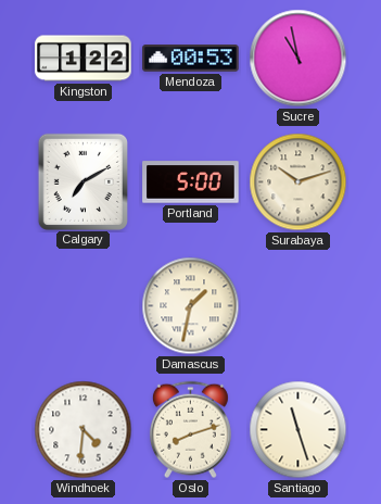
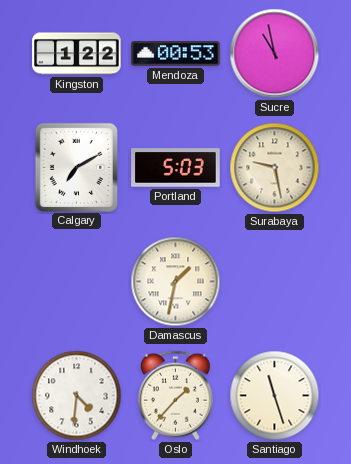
Portland: 5:00 -> 5:03
Surabaya: 10:12 -> 9:28
Oslo: 8:12 -> 1:37
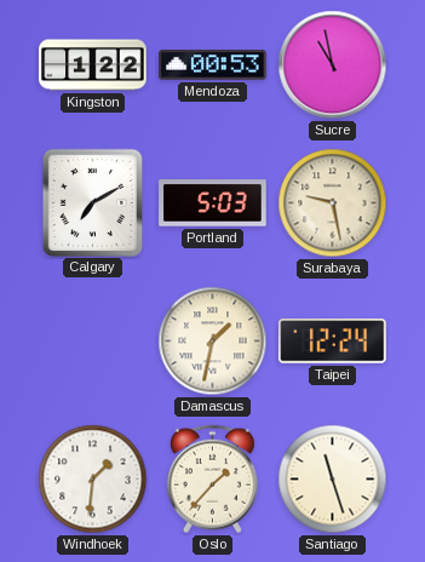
Taipei: none -> 12:24
Windhoek: 4:31 -> 1:31
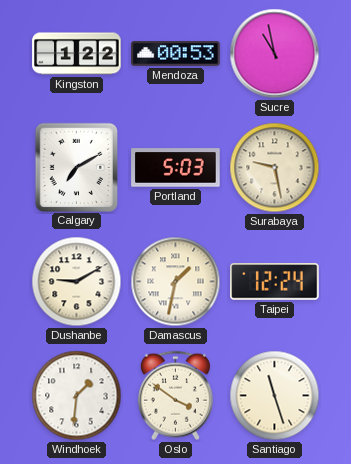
Dushanbe: none -> 9:10
Oslo: 1:37 -> 3:51
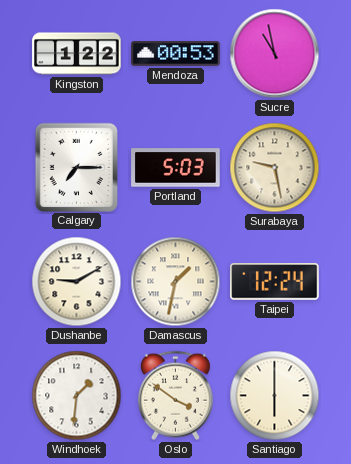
Calgary: 7:10 -> 7:15
Santiago: 11:27 -> 6:00
